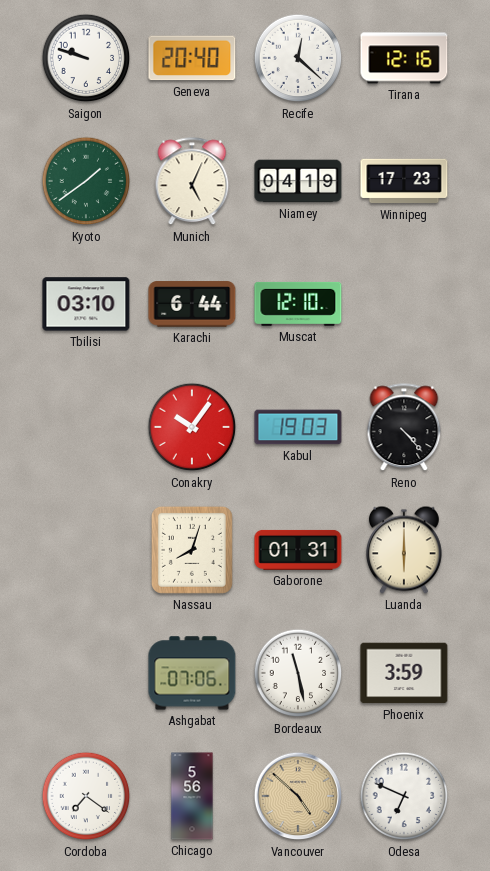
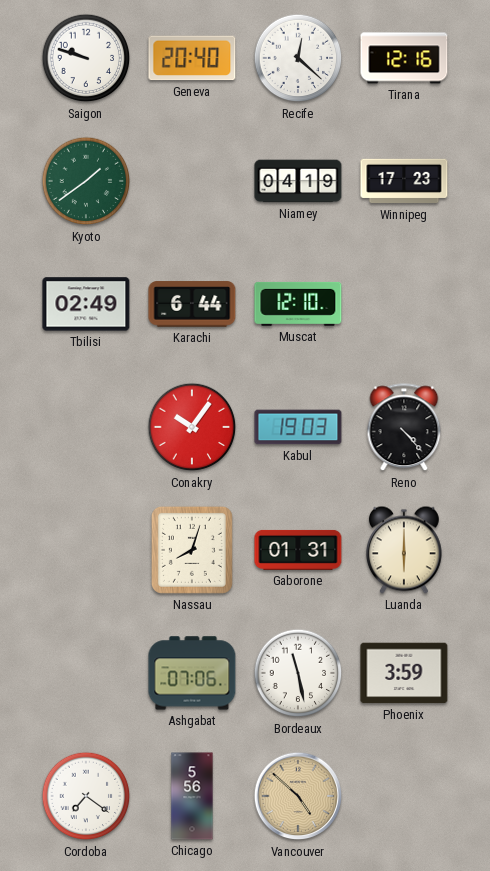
Munich: 5:04 -> none
Tbilisi: 03:10 -> 02:49
Odesa: 6:49 -> none
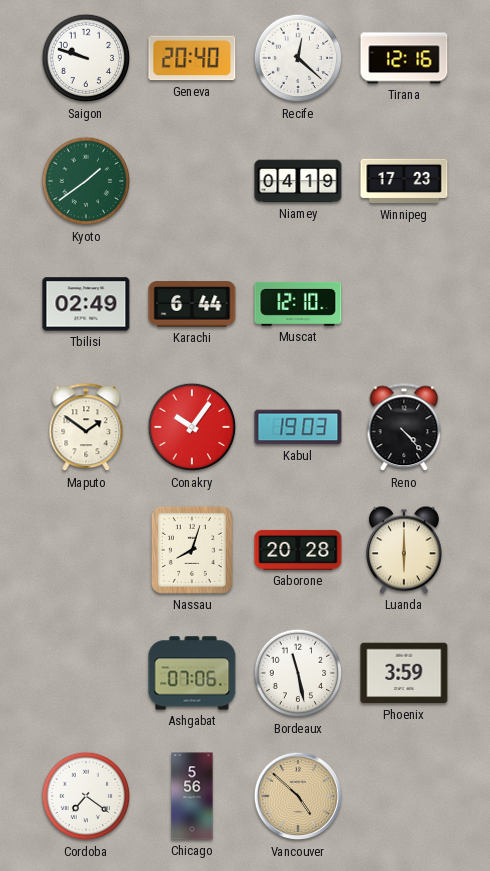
Maputo: none -> 1:51
Gaborone: 01:31 -> 20:28
